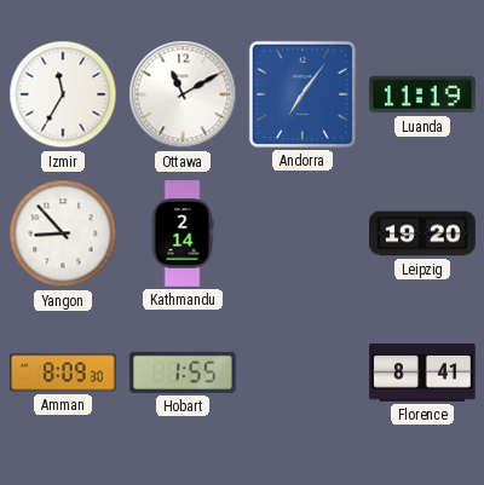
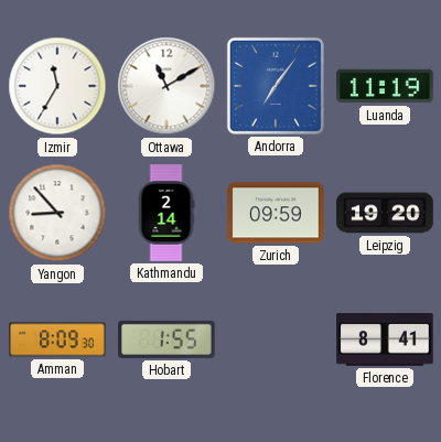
Zurich: none -> 09:59
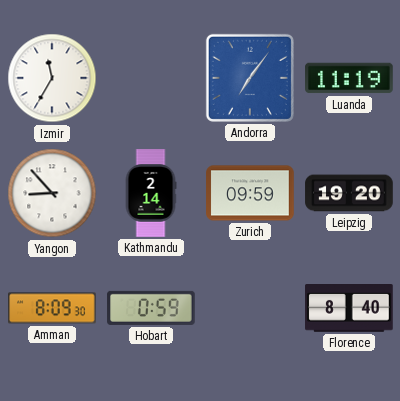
Ottawa: 11:10 -> none
Hobart: 1:55 -> 0:59
Florence: 8:41 -> 8:40
